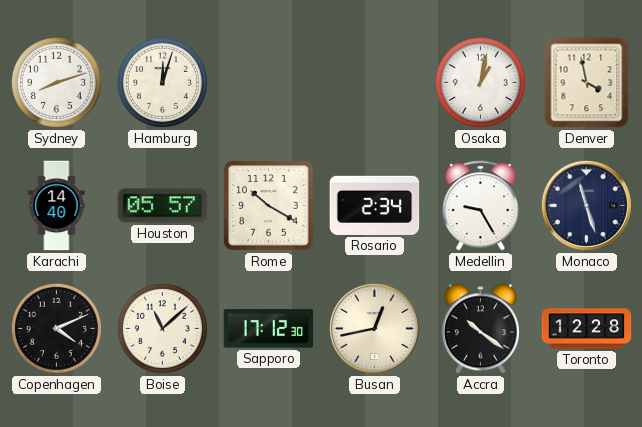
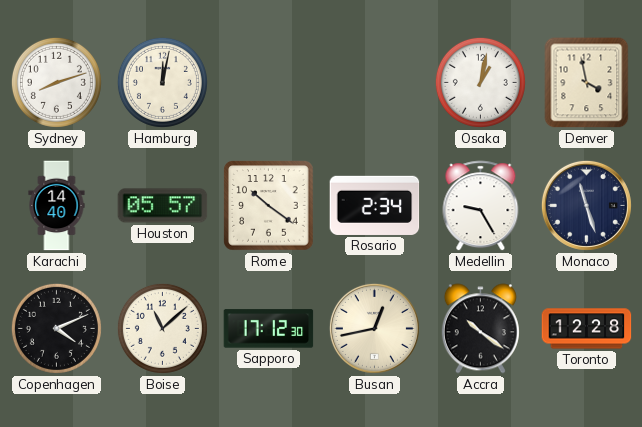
Hamburg: 12:03 -> 12:02
Rome: 10:20 -> 10:21
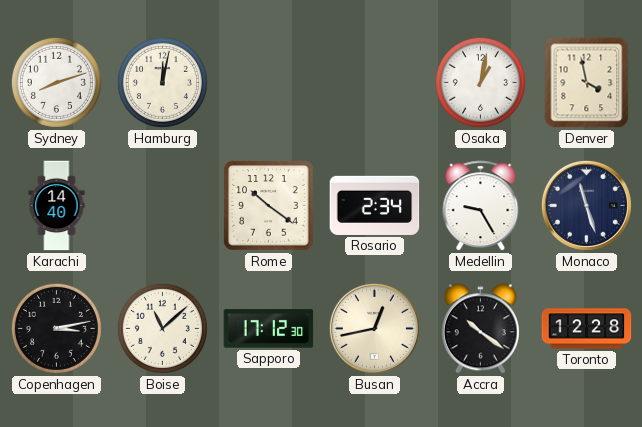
Houston: 05:57 -> none
Copenhagen: 4:11 -> 3:13
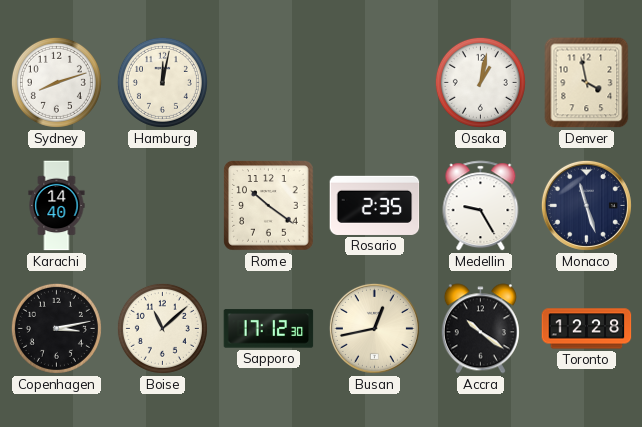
Rosario: 2:34 -> 2:35
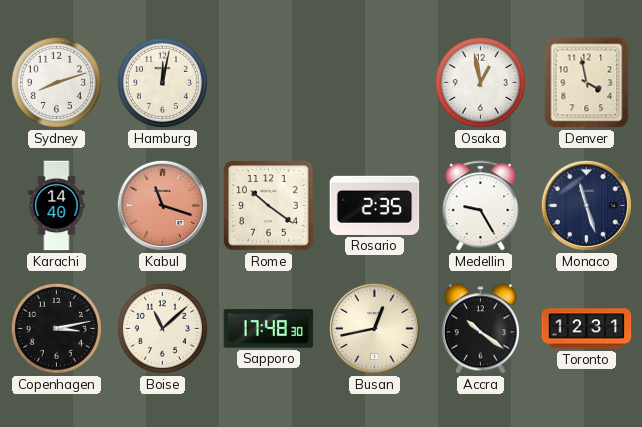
Osaka: 1:02 -> 12:58
Kabul: none -> 11:18
Sapporo: 17:12 -> 17:48
Toronto: 12:28 -> 12:31
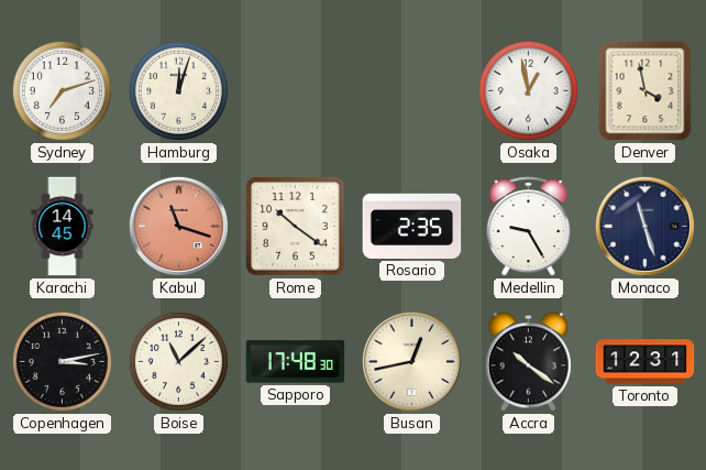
Sydney: 8:12 -> 7:12
Hamburg: 12:02 -> 12:03
Karachi: 14:40 -> 14:45
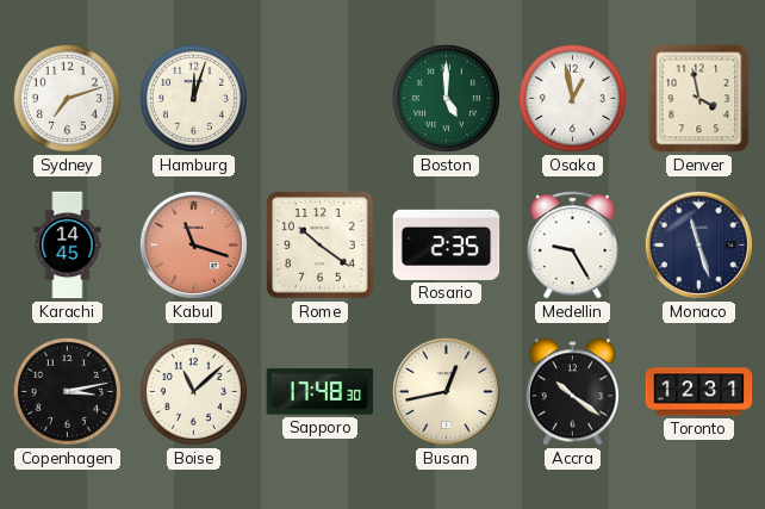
Boston: none -> 5:00
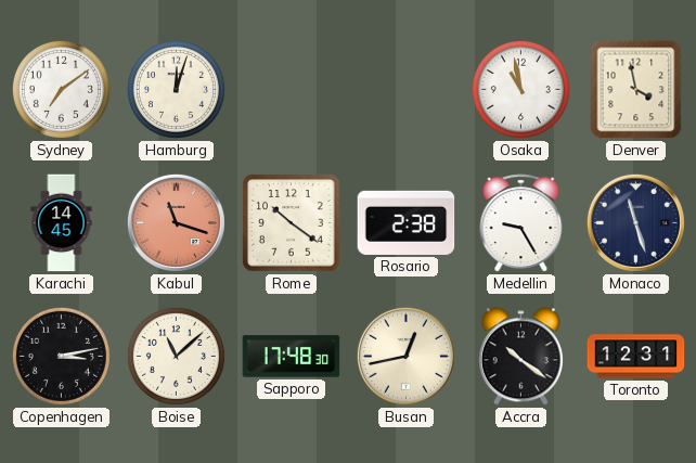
Sydney: 7:12 -> 7:09
Boston: 5:00 -> none
Osaka: 12:58 -> 10:58
Rosario: 2:35 -> 2:38
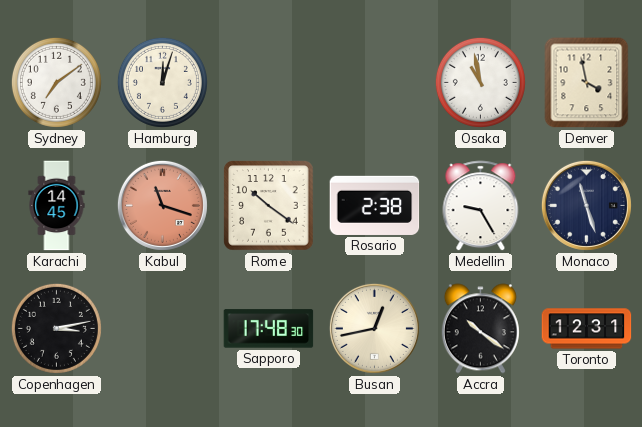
Boise: 11:08 -> none
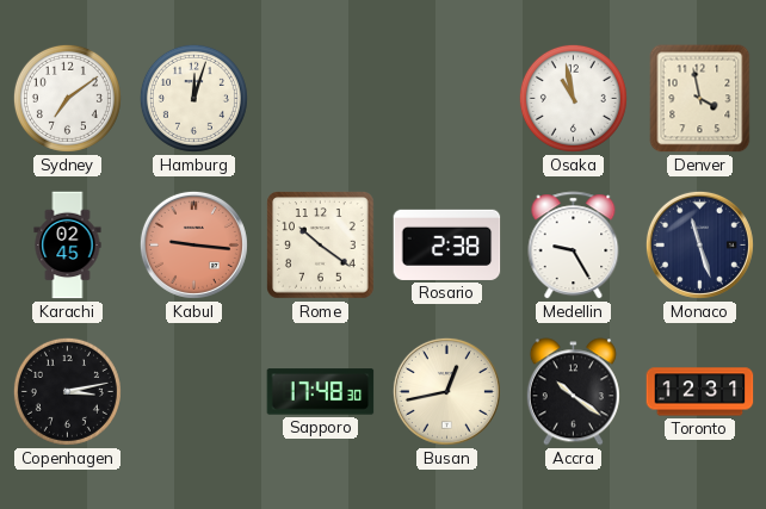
Karachi: 14:45 -> 02:45
Kabul: 11:18 -> 9:16
